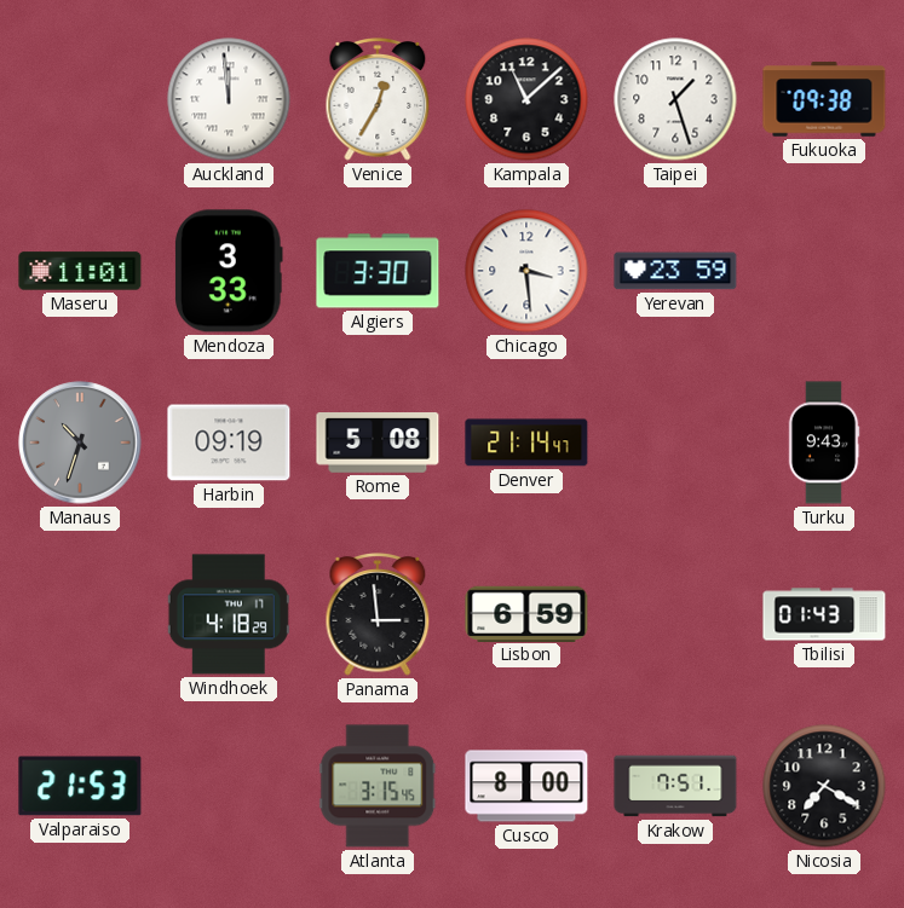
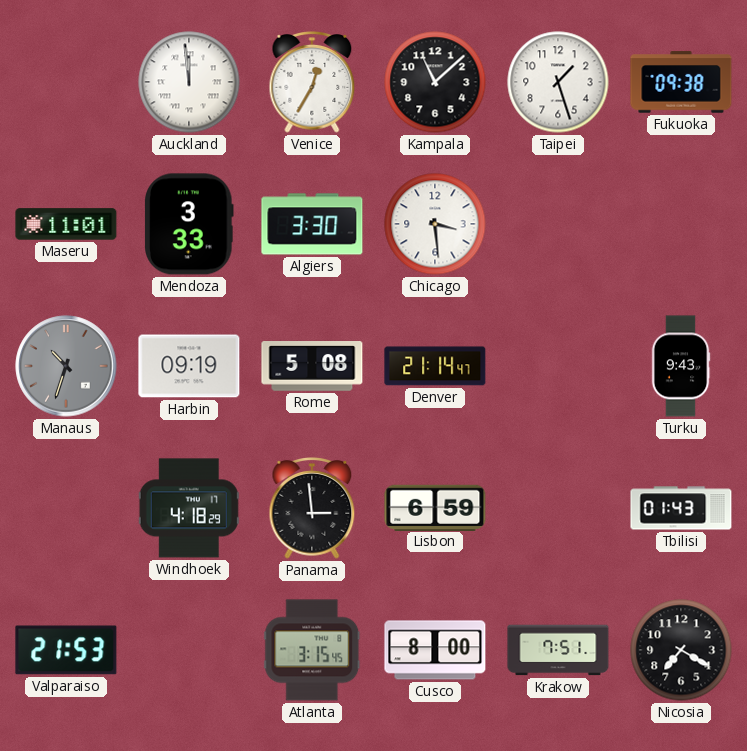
Yerevan: 23:59 -> none
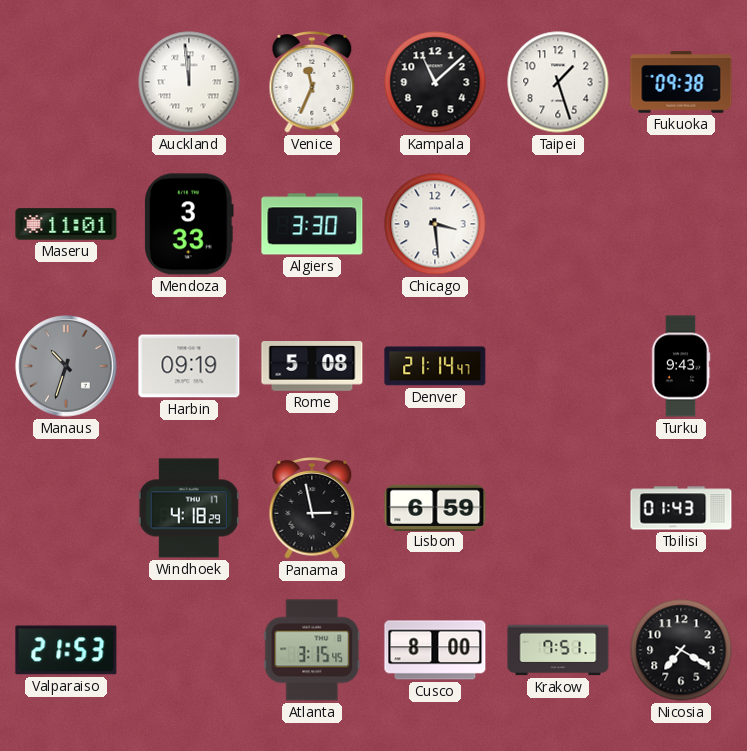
Venice: 12:35 -> 11:34
Panama: 2:59 -> 2:58
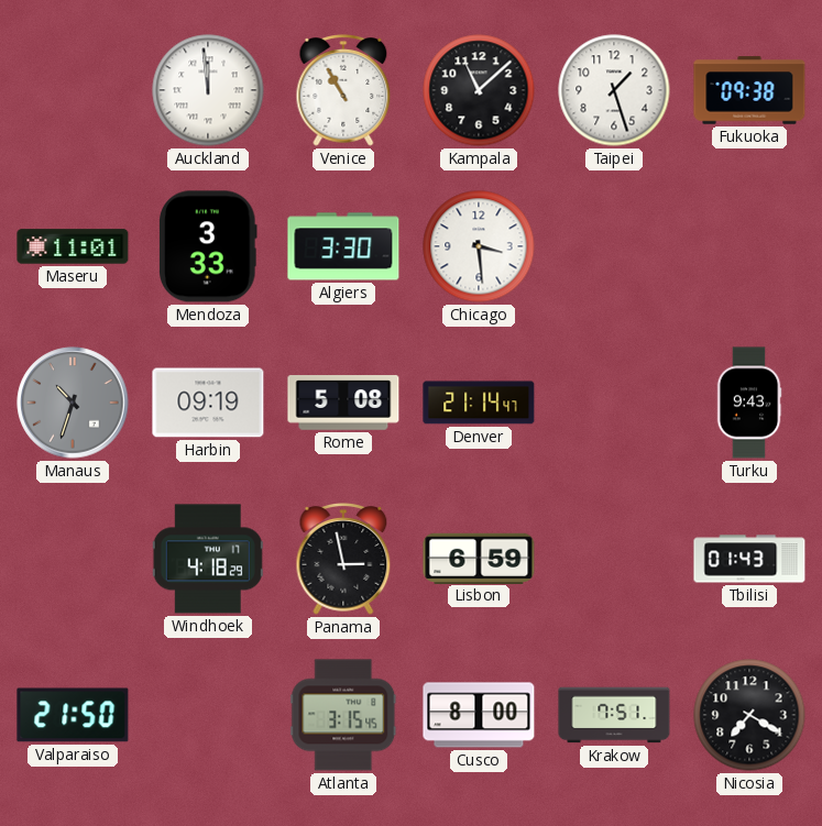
Venice: 11:34 -> 10:55
Valparaiso: 21:53 -> 21:50
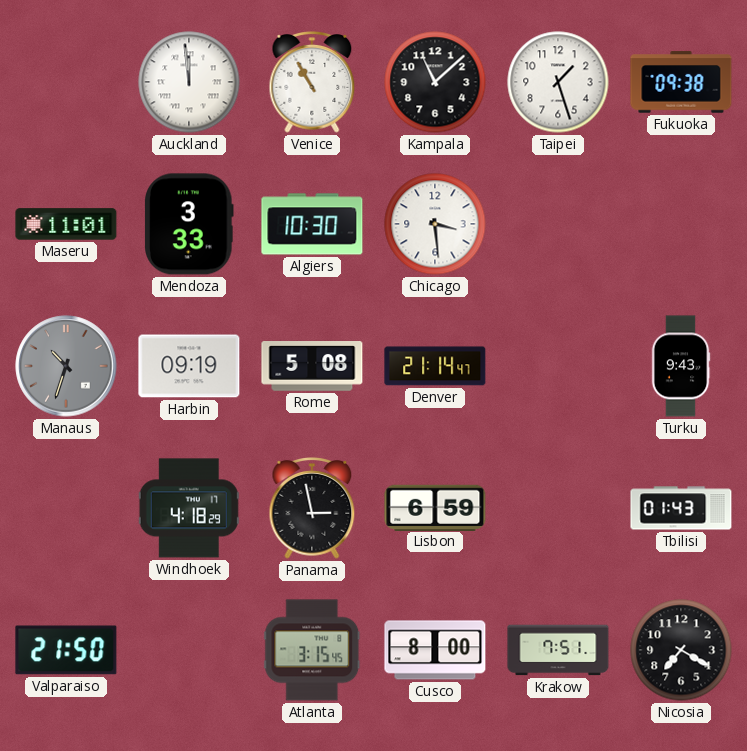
Algiers: 3:30 -> 10:30
